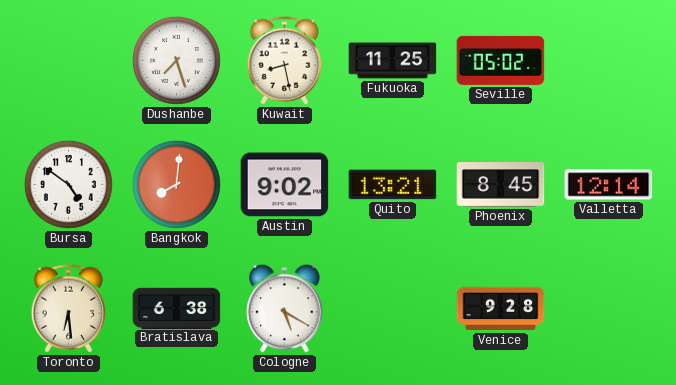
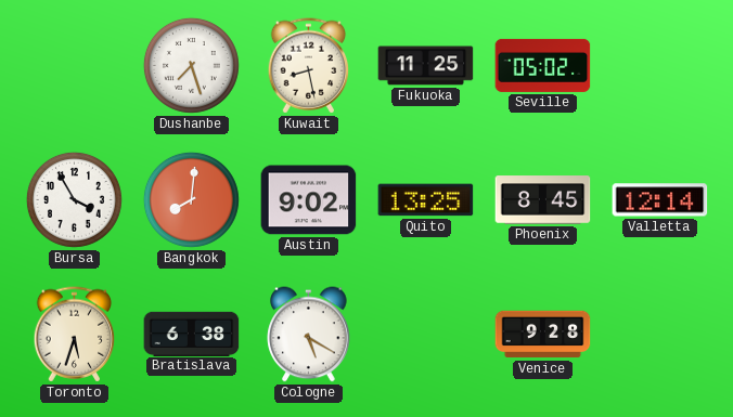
Bursa: 4:51 -> 3:55
Quito: 13:21 -> 13:25
Toronto: 6:29 -> 5:33
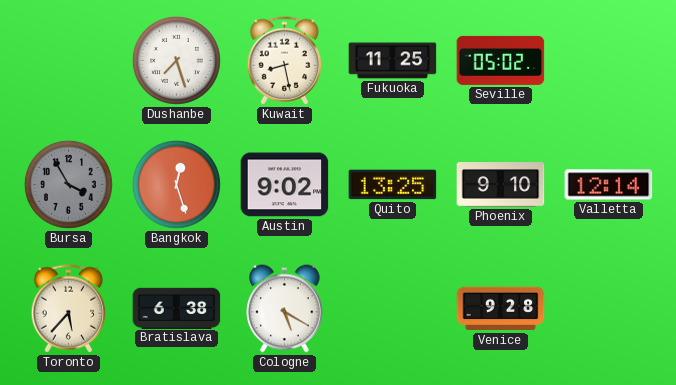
Bursa dial: white -> grey
Bangkok: 8:01 -> 12:27
Phoenix: 8:45 -> 9:10
Toronto: 5:33 -> 5:37
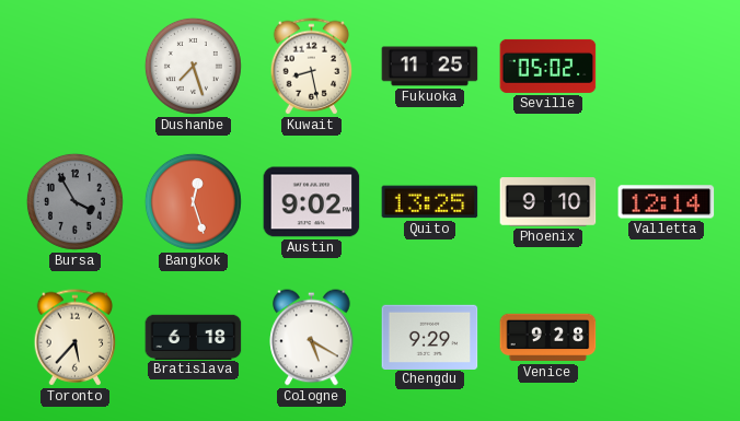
Bratislava: 6:38 -> 6:18
Chengdu: none -> 9:29
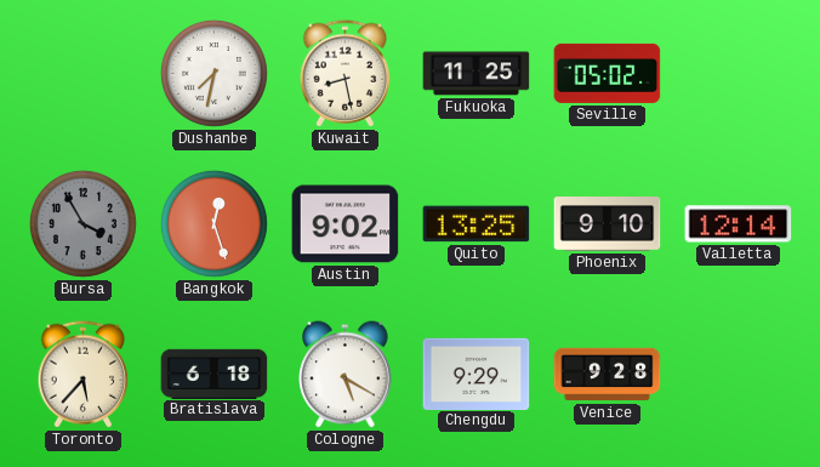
Dushanbe: 7:27 -> 7:32
